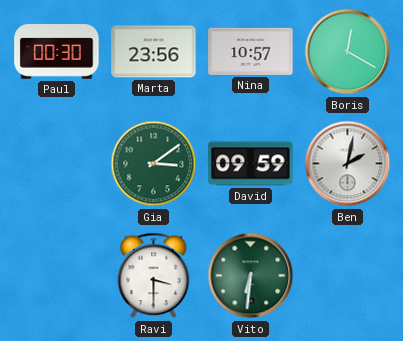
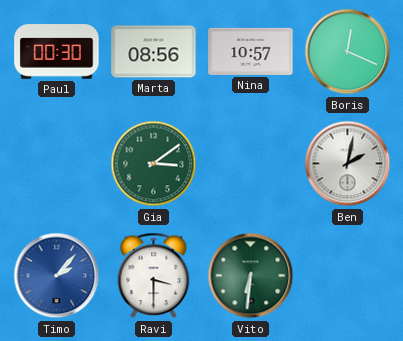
Marta: 23:56 -> 08:56
Boris: 12:20 -> 12:19
David: 09:59 -> none
Timo: none -> 2:07
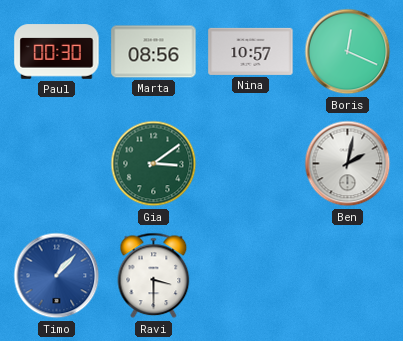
Timo: 2:07 -> 1:07
Vito: 6:31 -> none
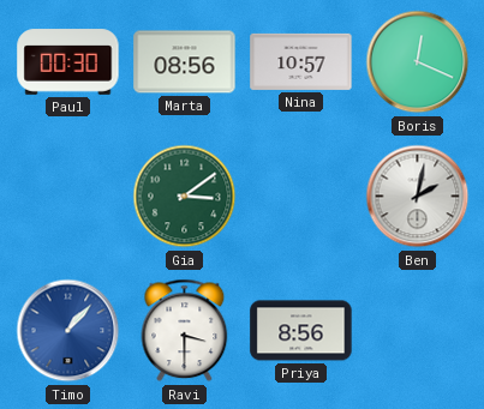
Priya: none -> 8:56
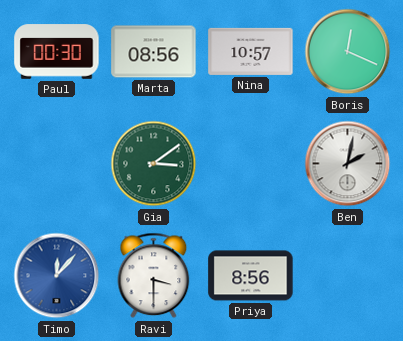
Timo: 1:07 -> 12:07
